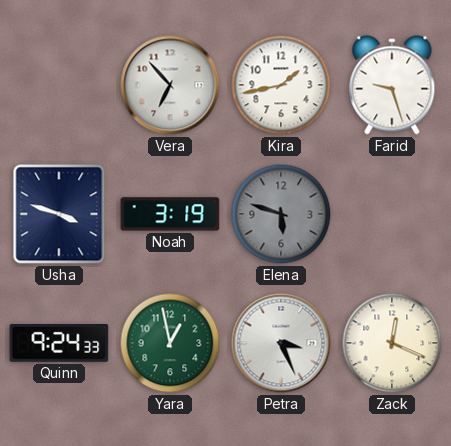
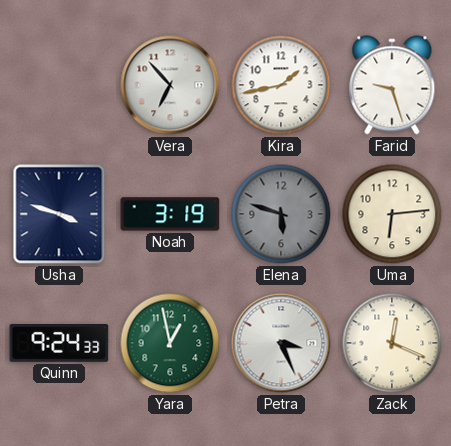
Uma: none -> 6:14
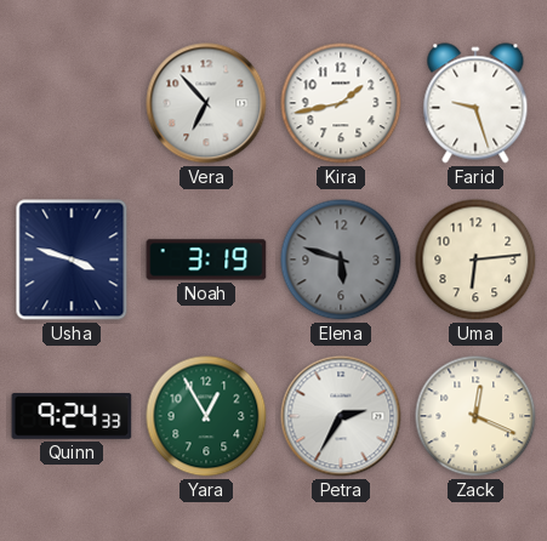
Yara: 12:58 -> 12:55
Petra: 3:26 -> 2:35
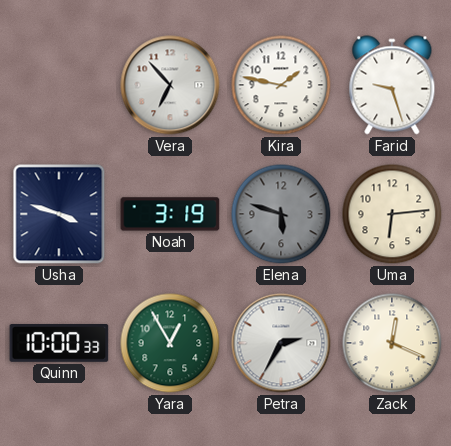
Kira: 1:43 -> 1:47
Quinn: 9:24 -> 10:00
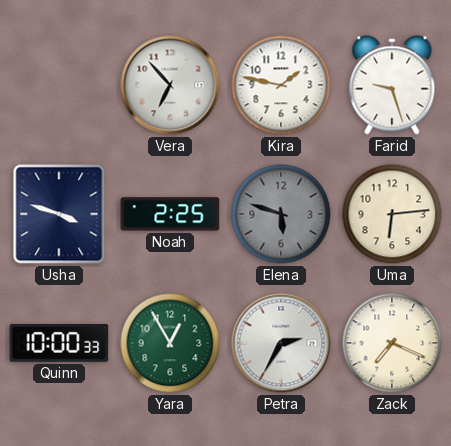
Noah: 3:19 -> 2:25
Zack: 12:19 -> 7:19
